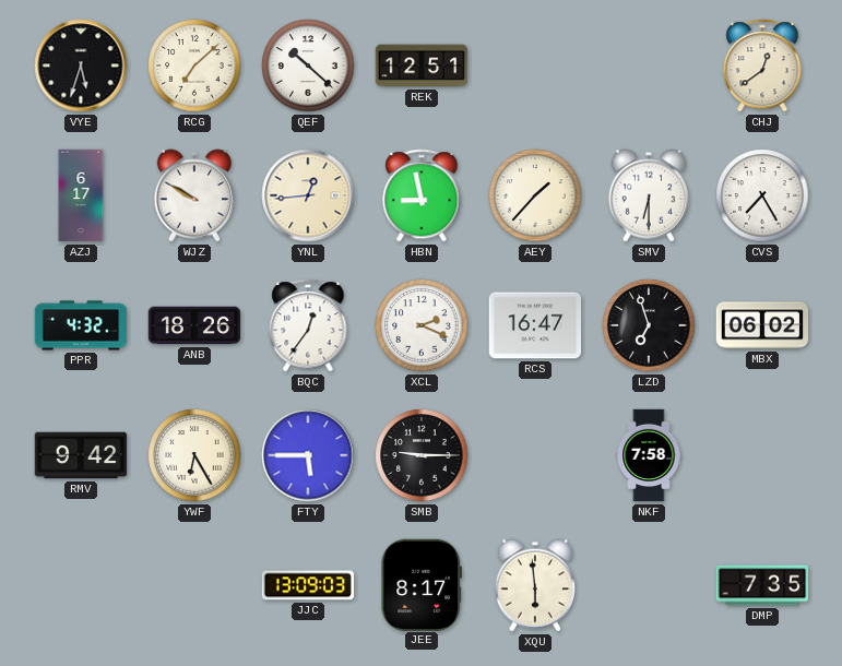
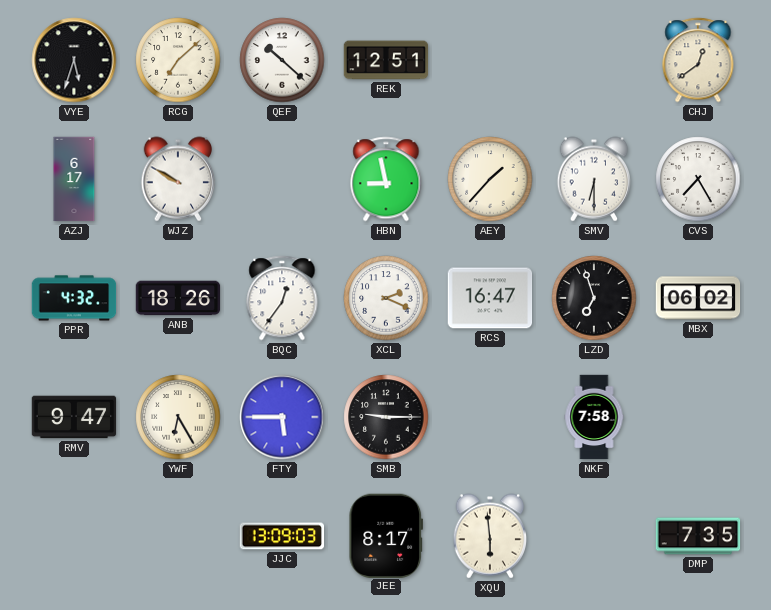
YNL: 12:44 -> none
RMV: 9:42 -> 9:47
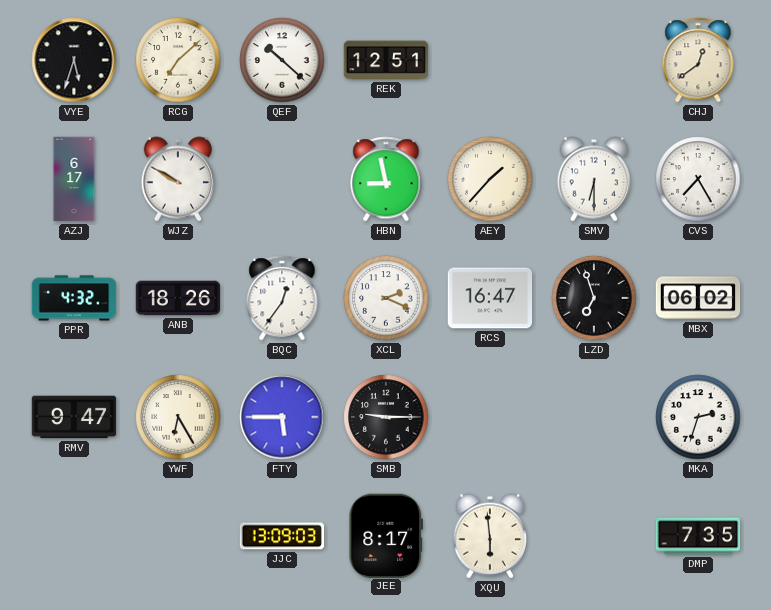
NKF: 7:58 -> none
MKA: none -> 2:33
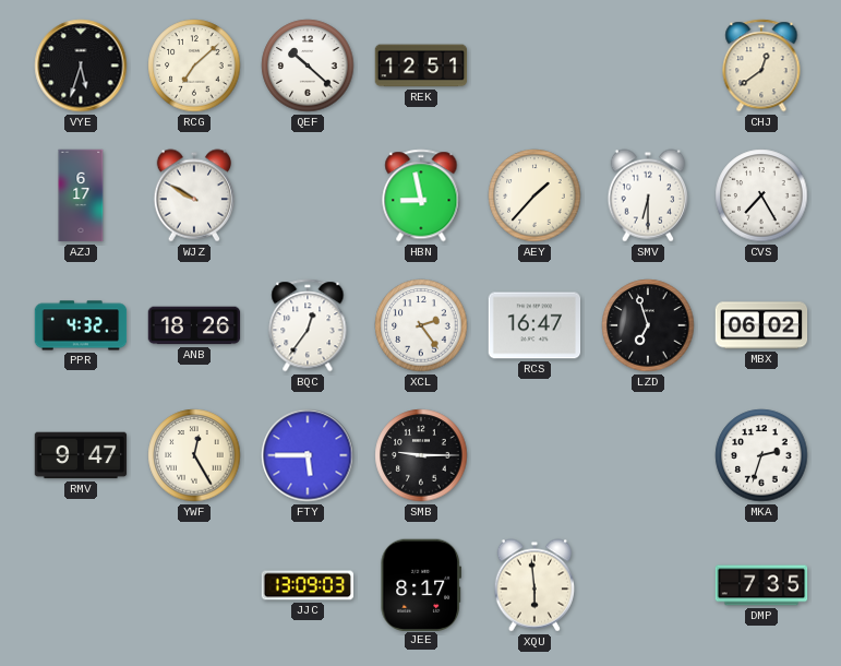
XCL: 2:19 -> 2:24
YWF: 6:25 -> 12:25
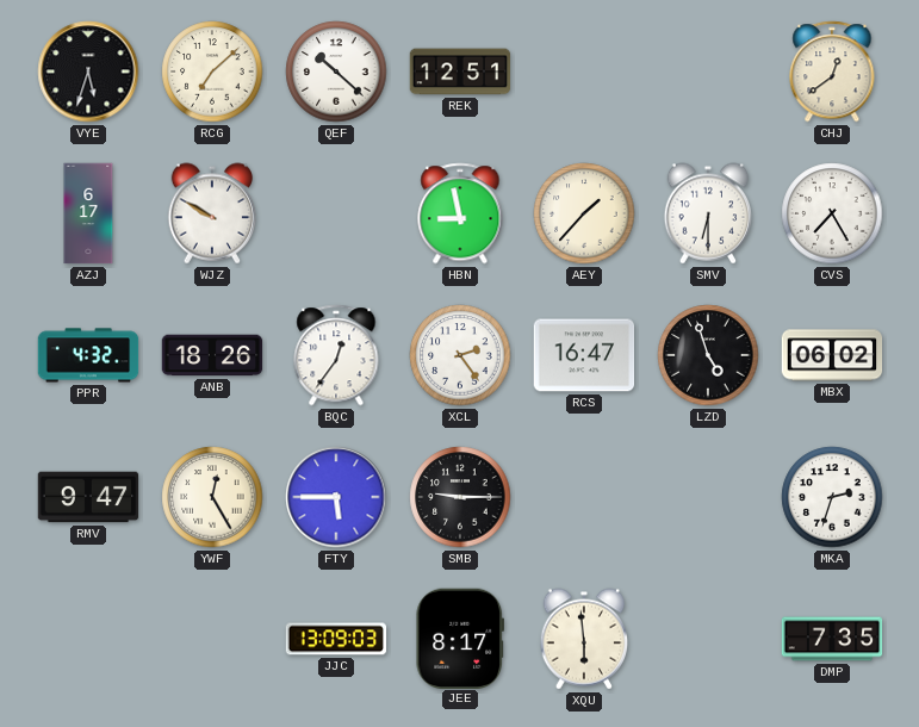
LZD: 6:57 -> 4:57
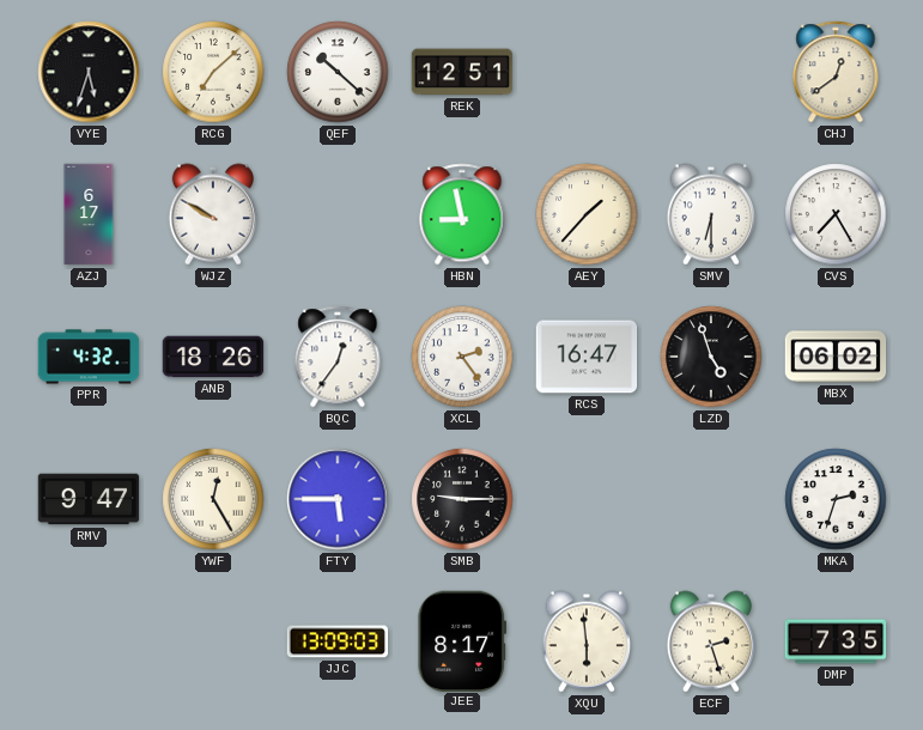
ECF: none -> 2:27
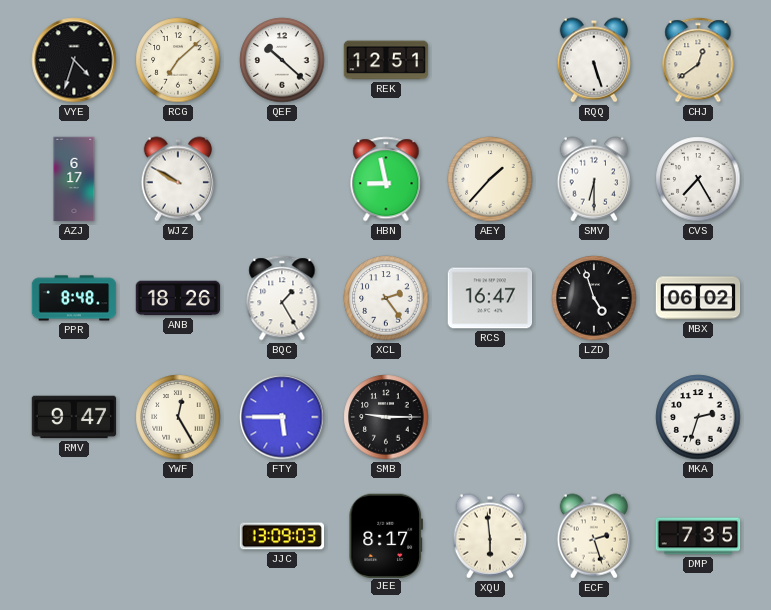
VYE: 5:33 -> 4:33
RQQ: none -> 5:27
PPR: 4:32 -> 8:48
BQC: 12:36 -> 1:25
